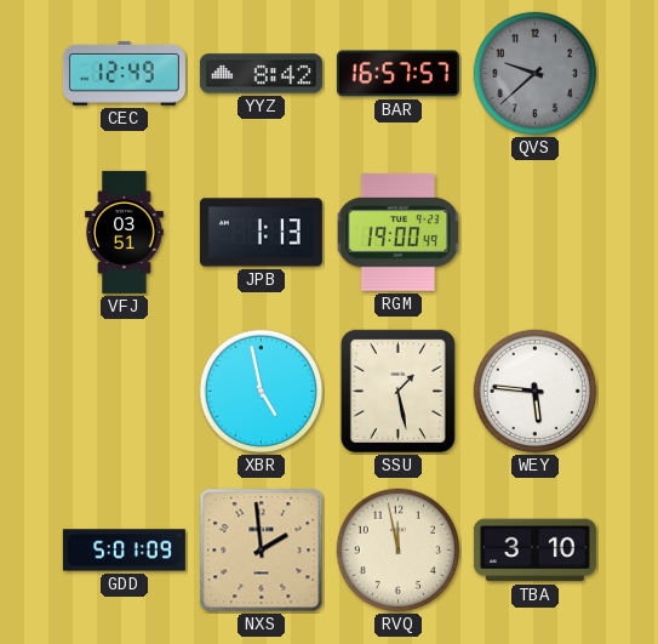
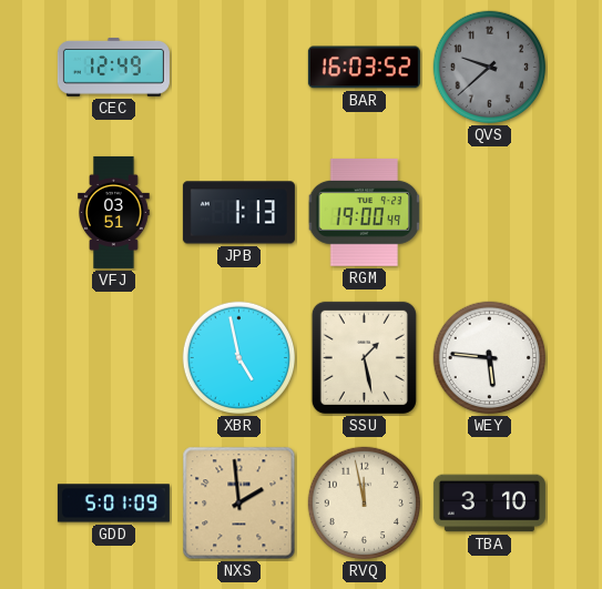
YYZ: 8:42 -> none
BAR: 16:57 -> 16:03
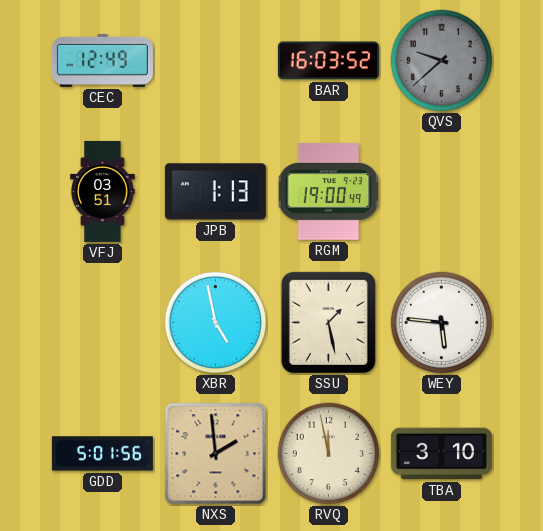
GDD: 5:01:09 -> 5:01:56
